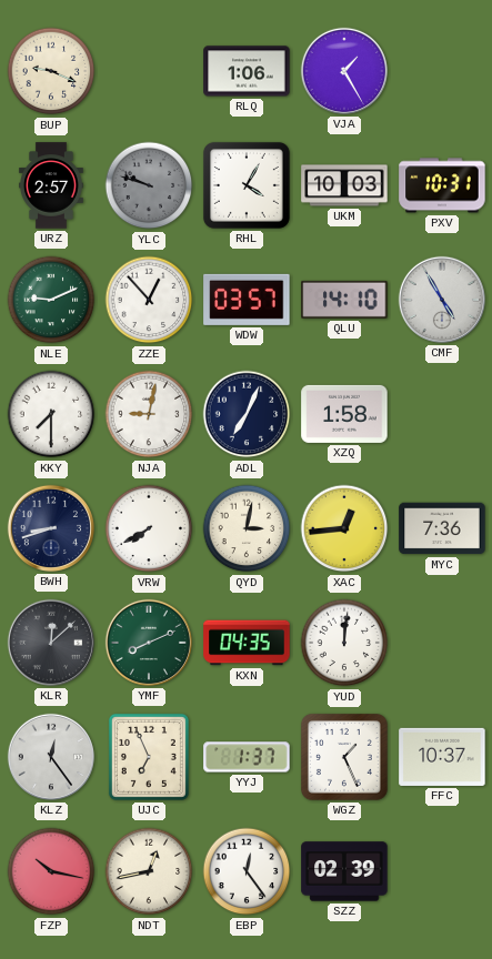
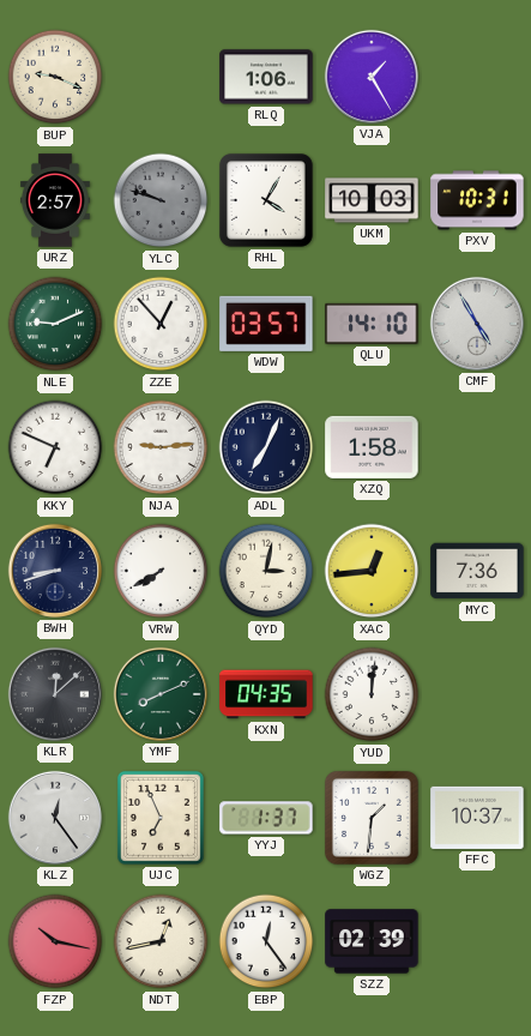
KKY: 7:30 -> 6:49
NJA: 9:02 -> 9:14
WGZ: 1:26 -> 1:31
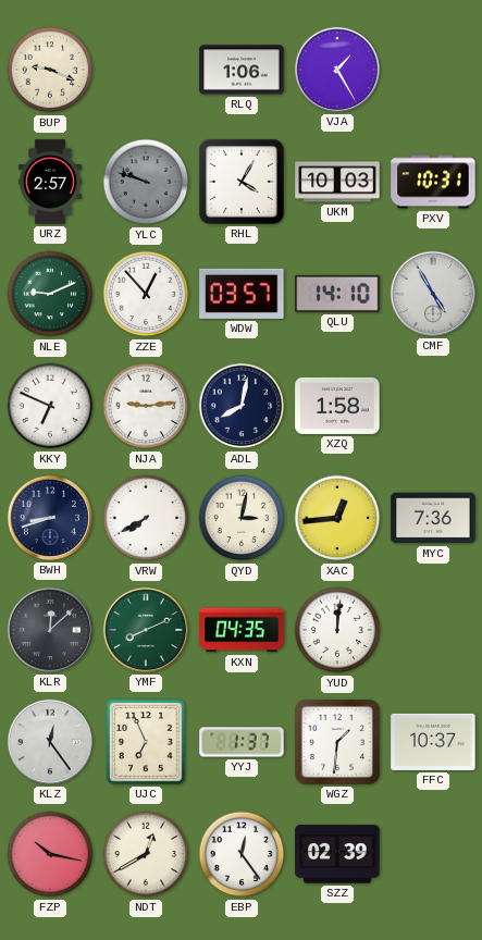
ADL: 7:04 -> 8:02
NDT: 12:43 -> 12:40
